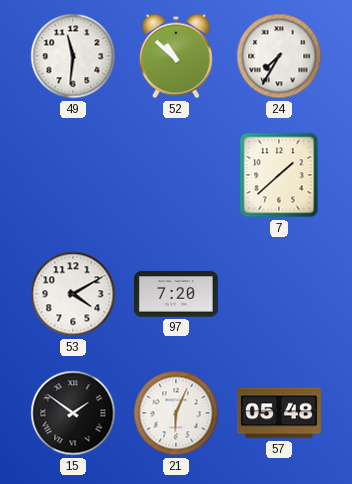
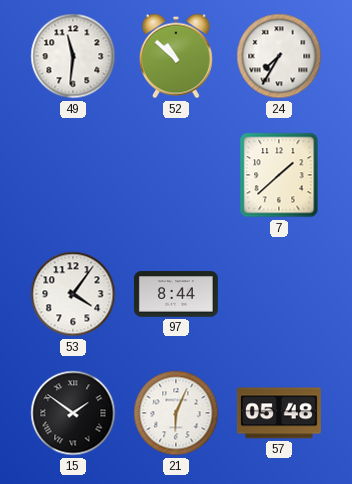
53: 4:10 -> 4:06
97: 7:20 -> 8:44
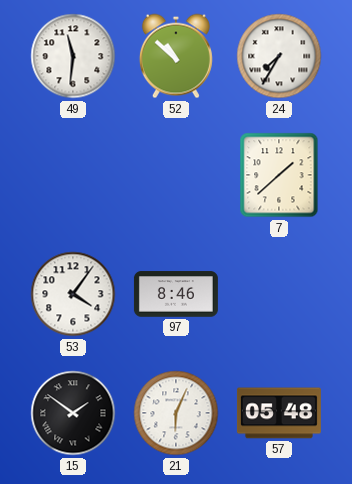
97: 8:44 -> 8:46
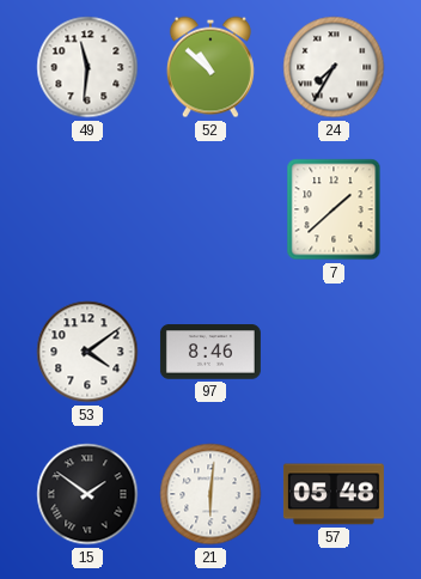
53: 4:06 -> 4:09
21: 6:04 -> 6:01
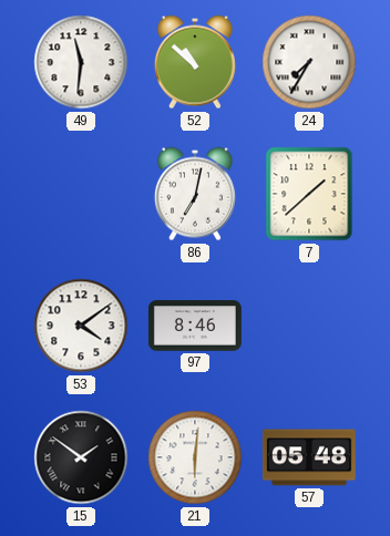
86: none -> 7:02
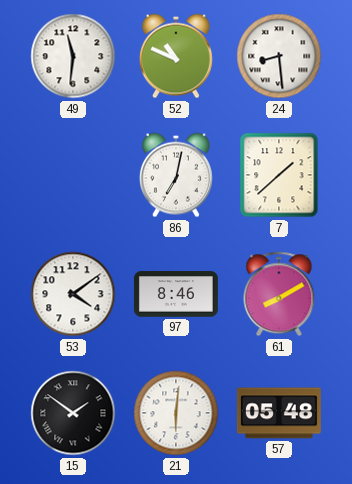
52: 10:52 -> 10:49
24: 7:35 -> 8:29
61: none -> 8:10
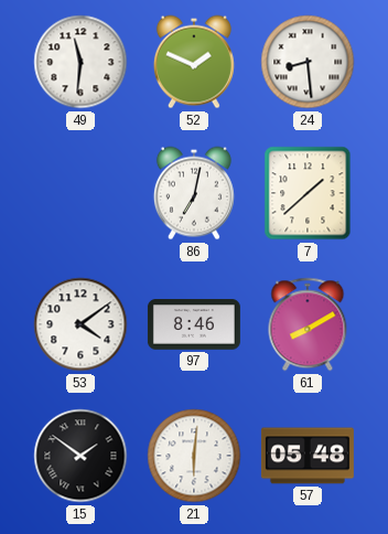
52: 10:49 -> 1:49
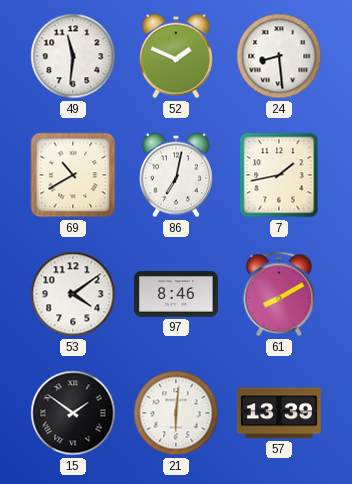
69: none -> 10:40
7: 1:38 -> 1:43
57: 05:48 -> 13:39
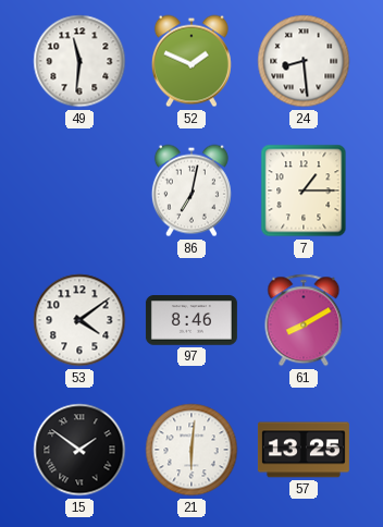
69: 10:40 -> none
7: 1:43 -> 1:15
57: 13:39 -> 13:25
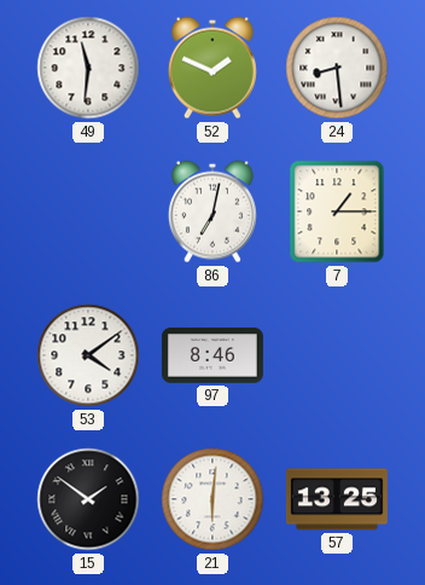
61: 8:10 -> none
